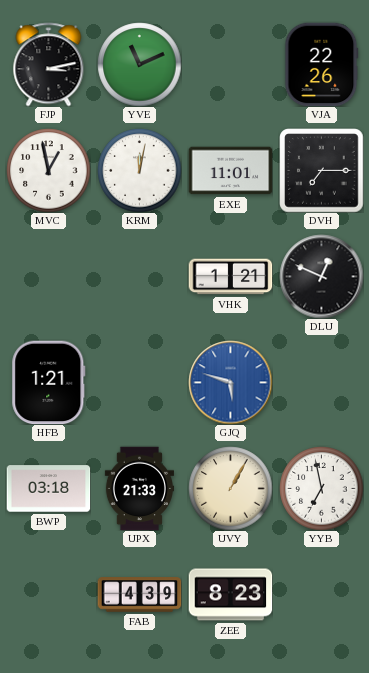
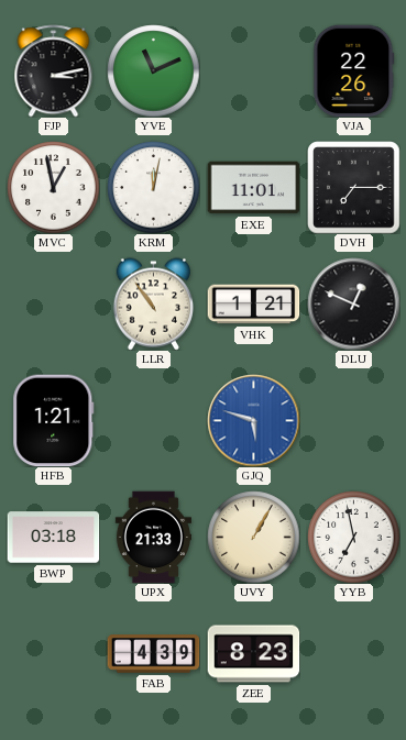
LLR: none -> 10:54
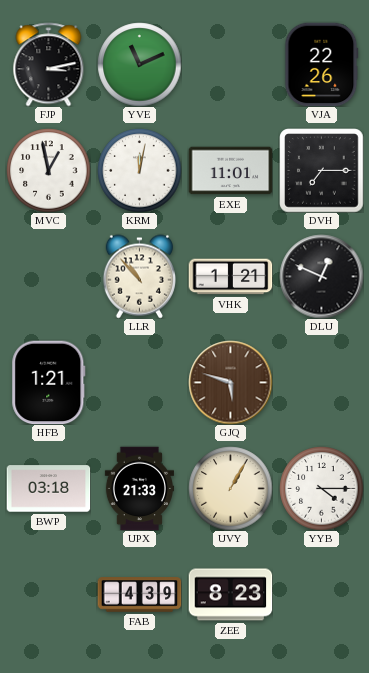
LLR: 10:54 -> 10:53
GJQ dial: blue -> brown
YYB: 6:58 -> 4:15
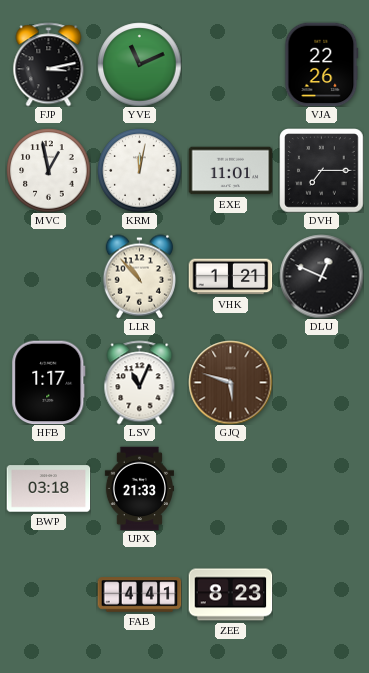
HFB: 1:21 -> 1:17
LSV: none -> 11:04
UVY: 1:05 -> none
YYB: 4:15 -> none
FAB: 4:39 -> 4:41
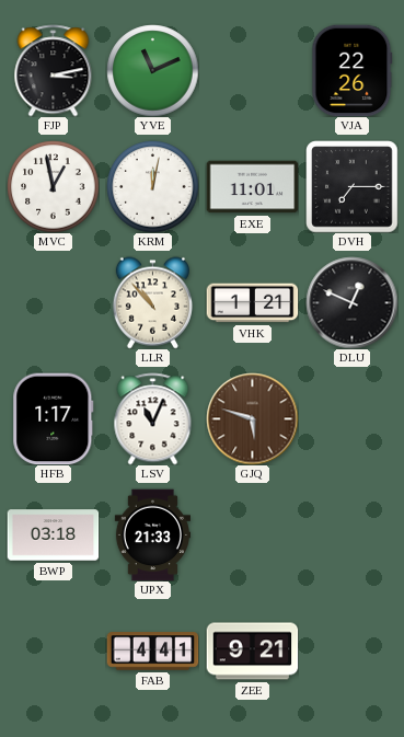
ZEE: 8:23 -> 9:21
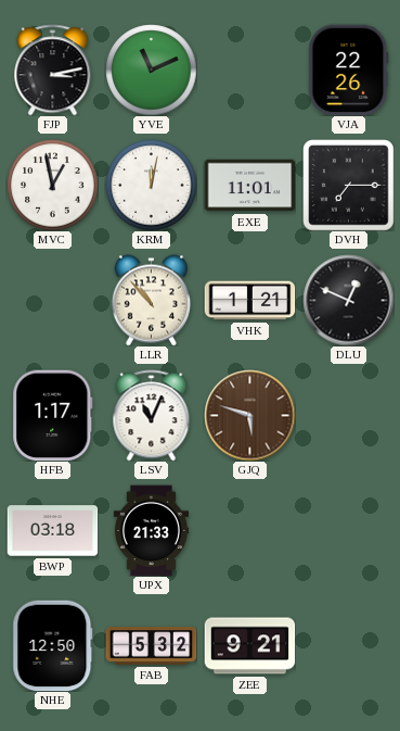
NHE: none -> 12:50
FAB: 4:41 -> 5:32
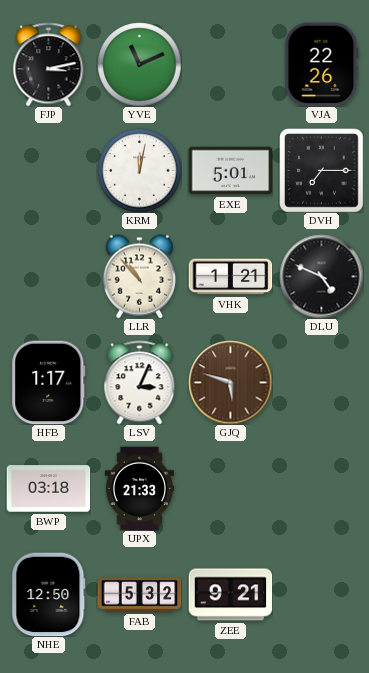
MVC: 12:58 -> none
EXE: 11:01 -> 5:01
DLU: 12:49 -> 4:49
LSV: 11:04 -> 3:04
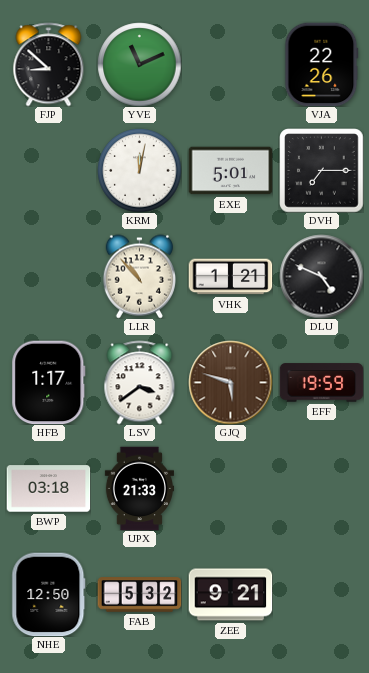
FJP: 3:13 -> 8:52
LSV: 3:04 -> 3:39
EFF: none -> 19:59
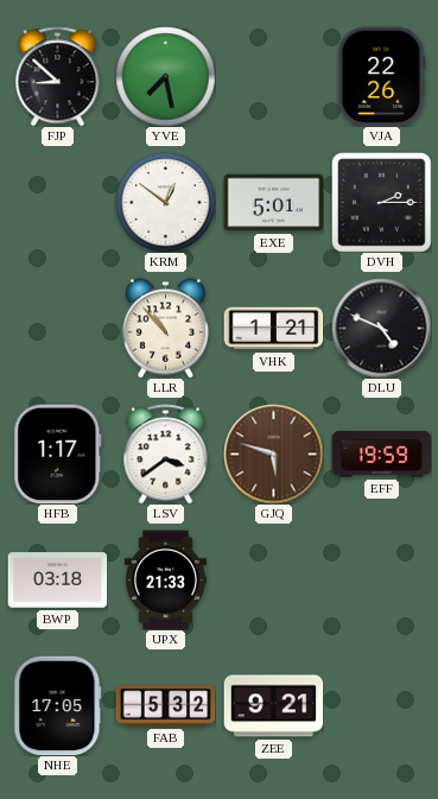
YVE: 11:11 -> 7:28
KRM: 12:02 -> 12:51
DVH: 7:15 -> 2:15
NHE: 12:50 -> 17:05
